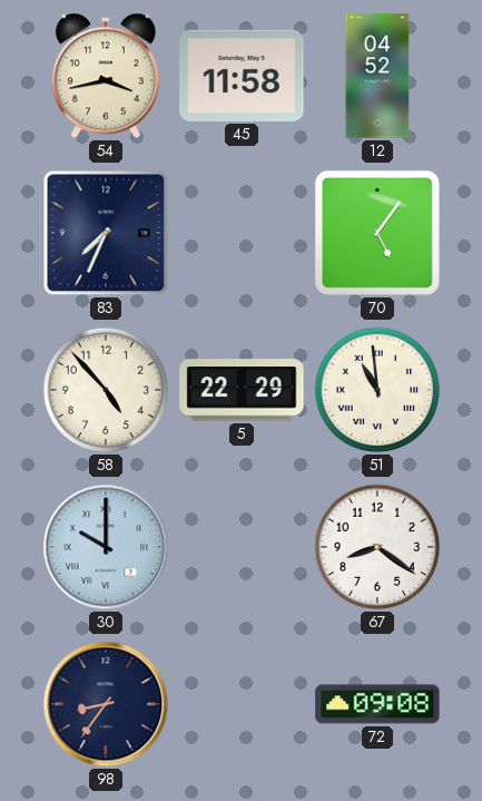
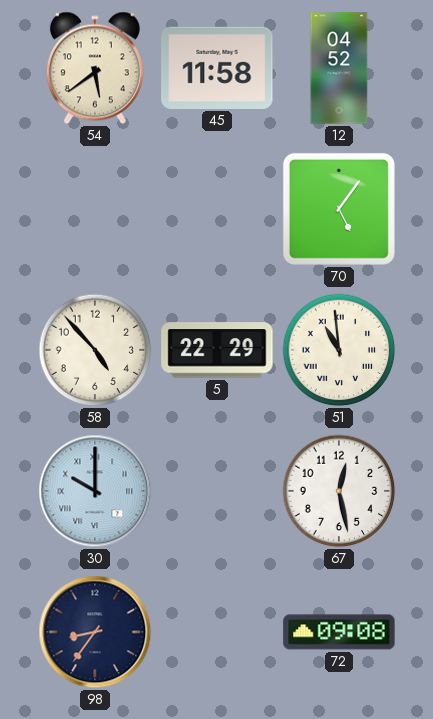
54: 3:43 -> 5:39
83: 7:34 -> none
67: 8:21 -> 12:28
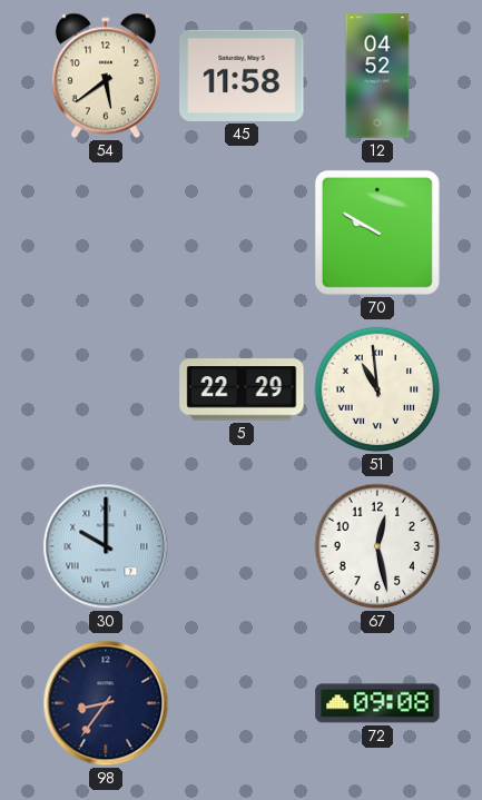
70: 5:06 -> 9:50
58: 4:53 -> none
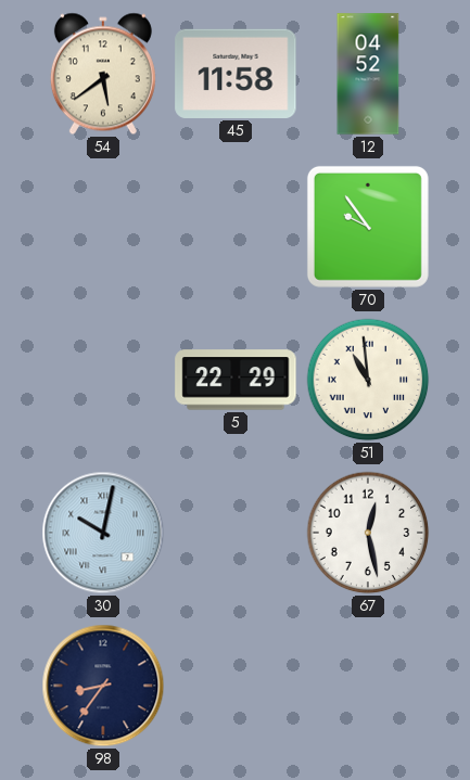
70: 9:50 -> 9:54
30: 10:00 -> 10:02
72: 09:08 -> none
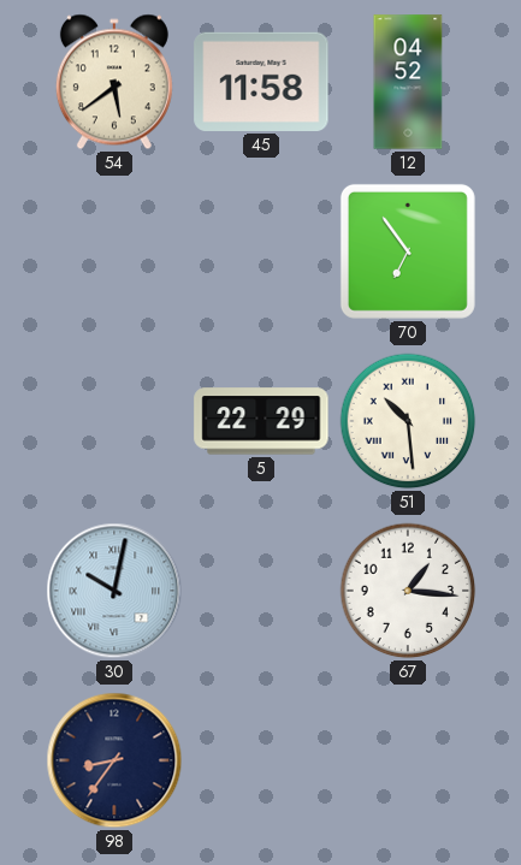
70: 9:54 -> 6:54
51: 10:59 -> 10:29
67: 12:28 -> 1:16
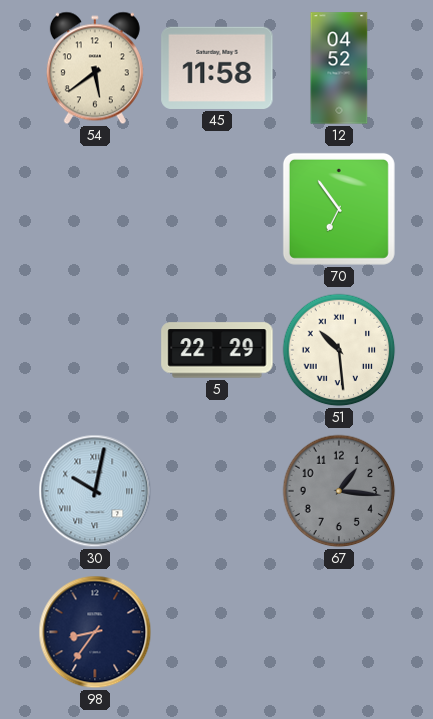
67 dial: white -> grey
